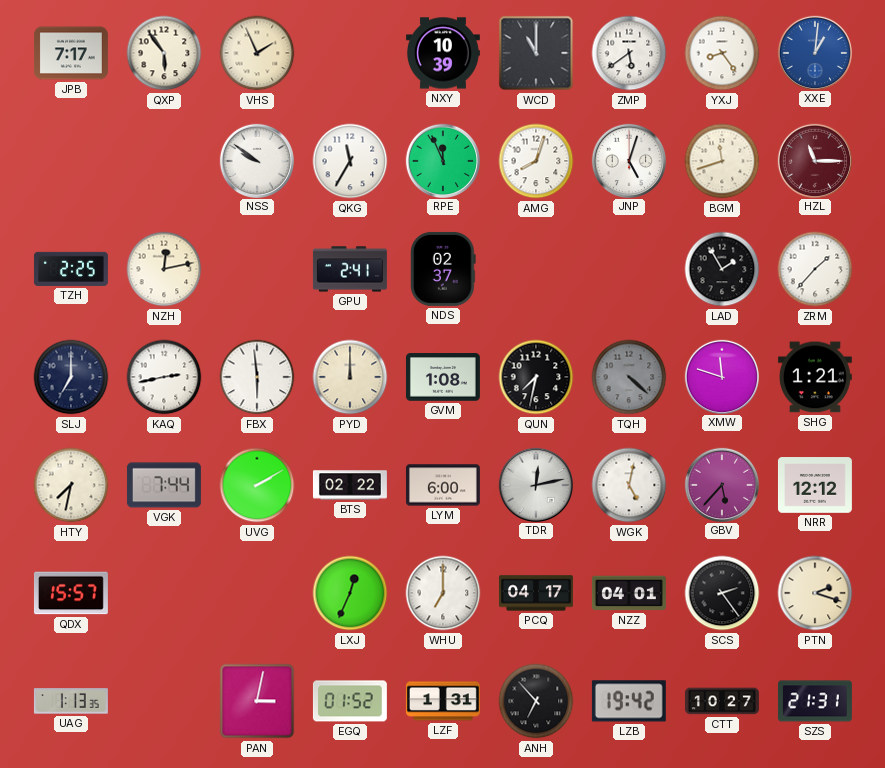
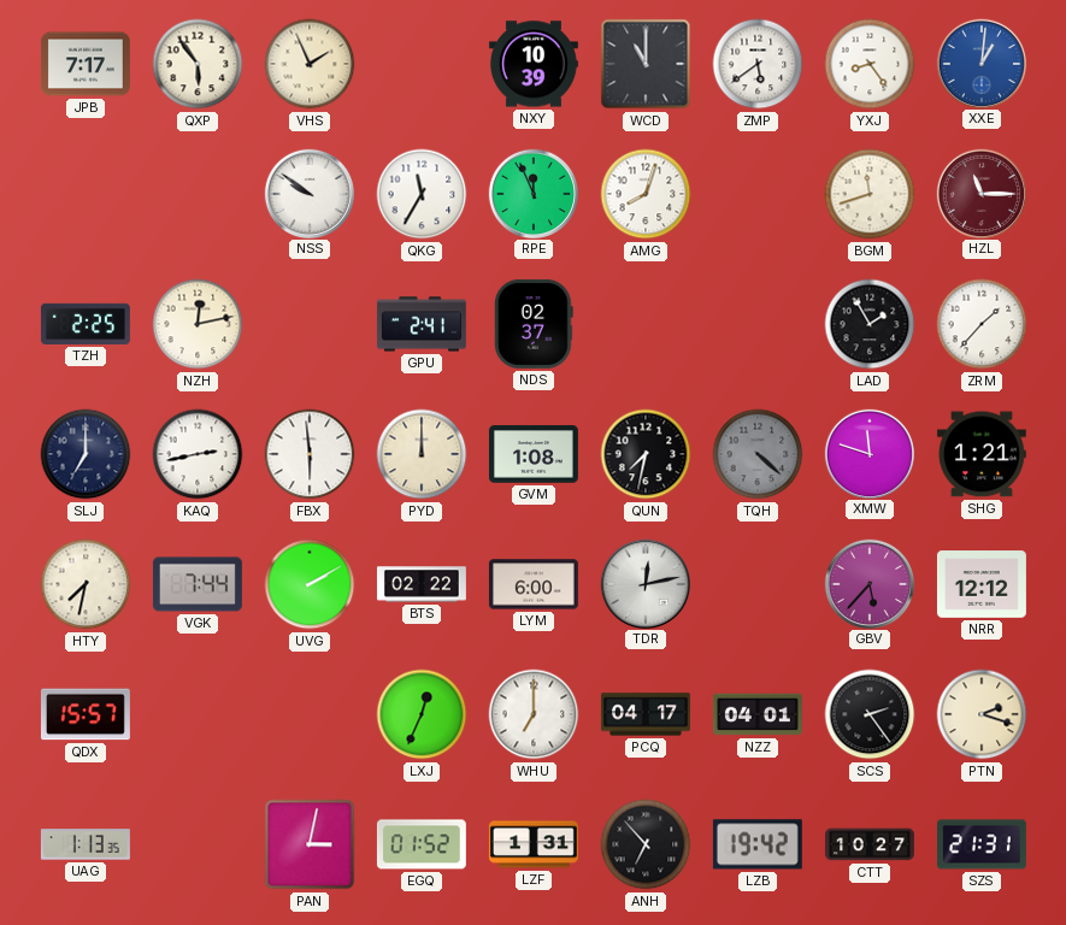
JNP: 5:03 -> none
WGK: 5:02 -> none
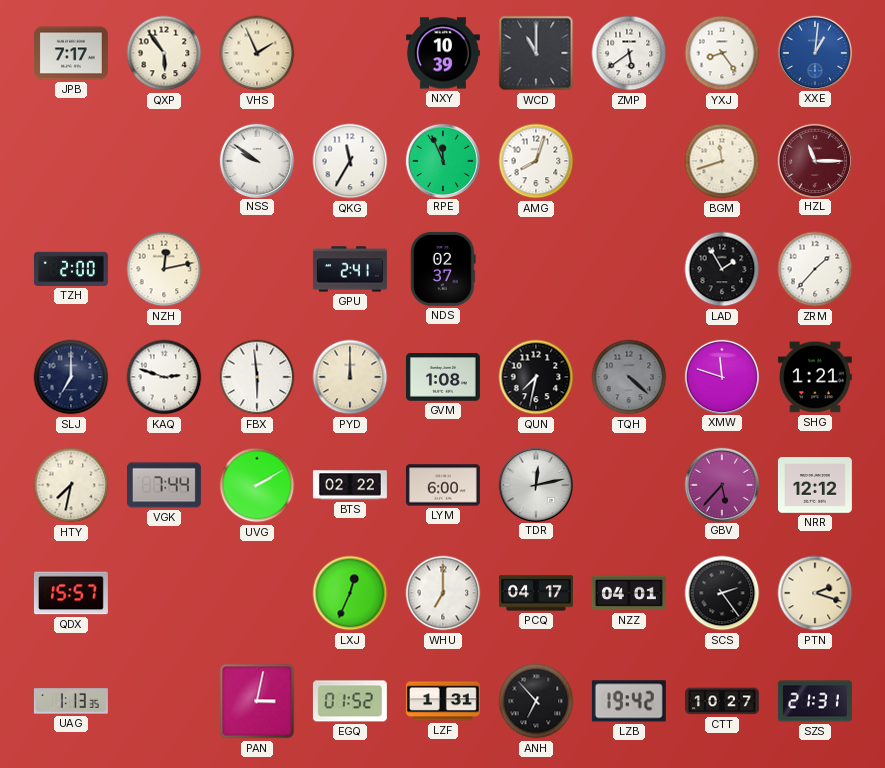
TZH: 2:25 -> 2:00
KAQ: 2:43 -> 2:48
